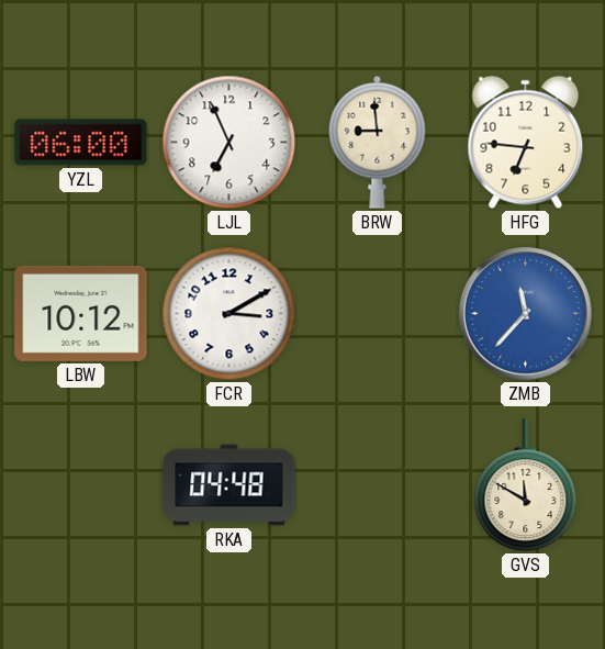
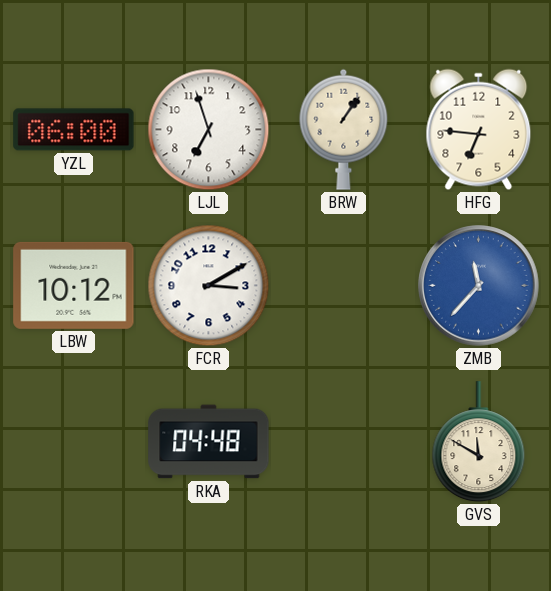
LJL: 6:56 -> 6:57
BRW: 8:59 -> 1:06
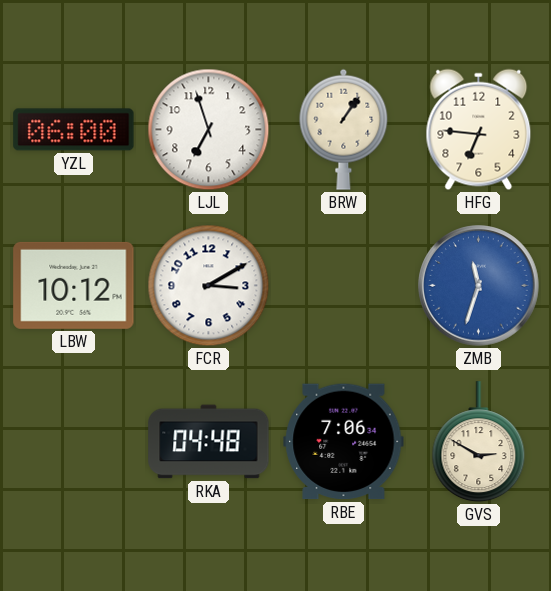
ZMB: 11:37 -> 11:33
RBE: none -> 7:06
GVS: 11:50 -> 2:50
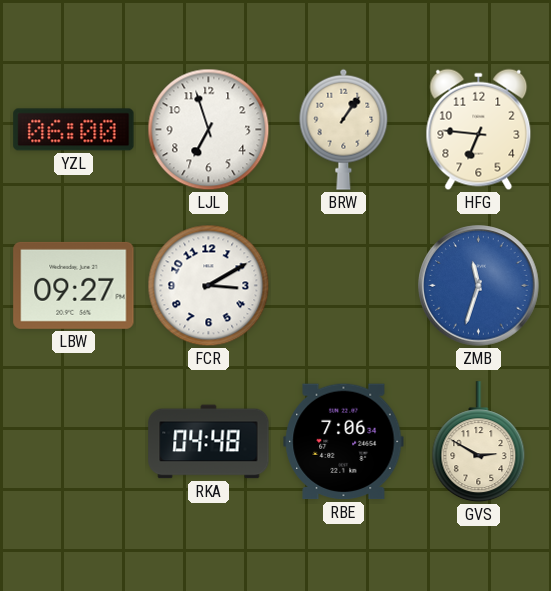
LBW: 10:12 -> 09:27
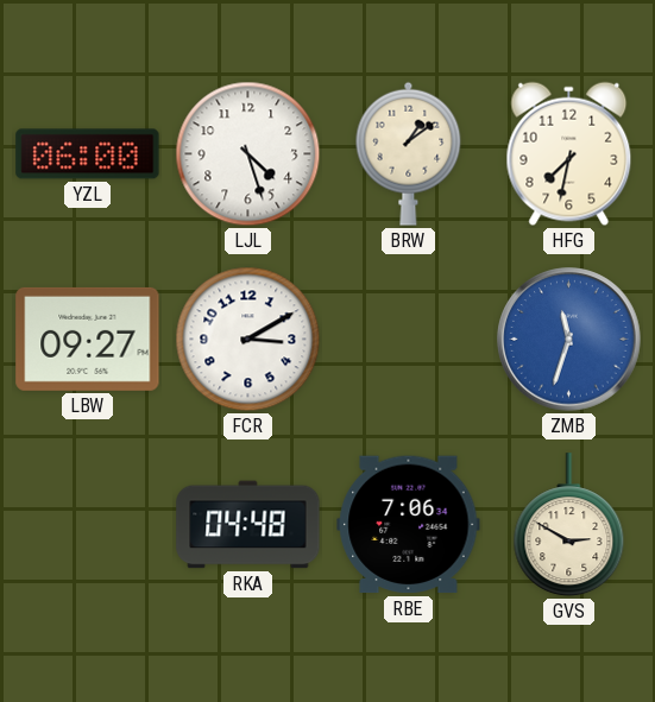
LJL: 6:57 -> 4:27
BRW: 1:06 -> 1:09
HFG: 6:46 -> 7:32
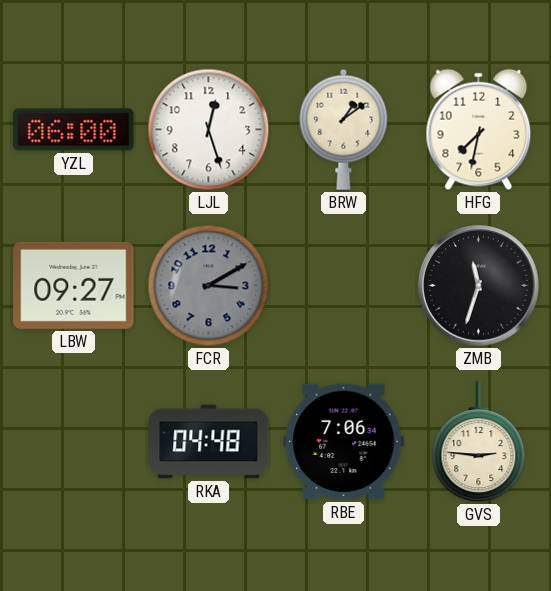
LJL: 4:27 -> 12:27
FCR dial: white -> grey
ZMB dial: blue -> black
GVS: 2:50 -> 2:46
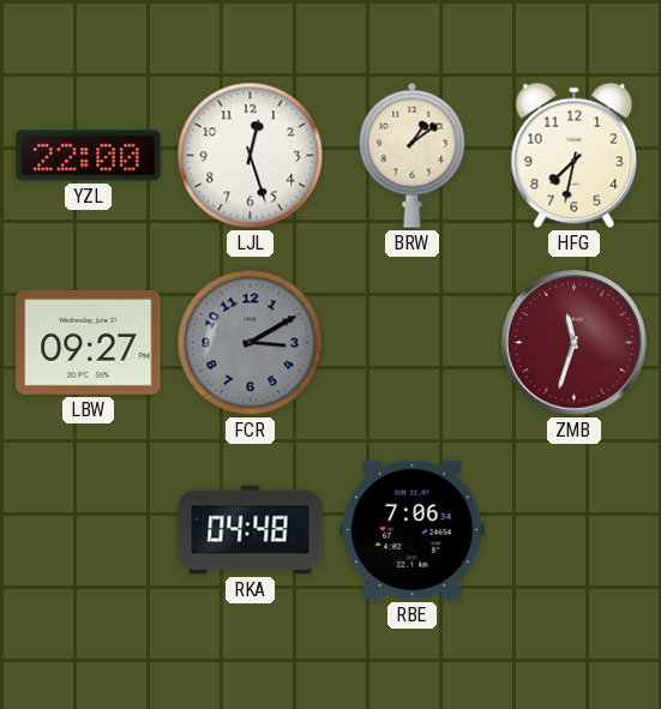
YZL: 06:00 -> 22:00
ZMB dial: black -> burgundy
GVS: 2:46 -> none
